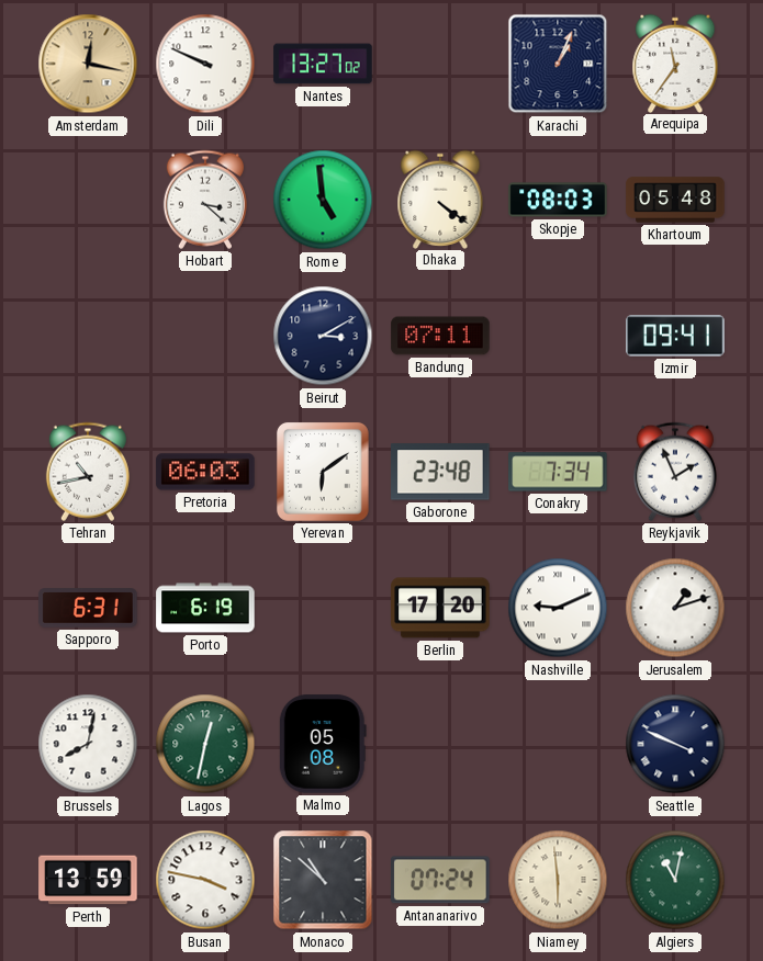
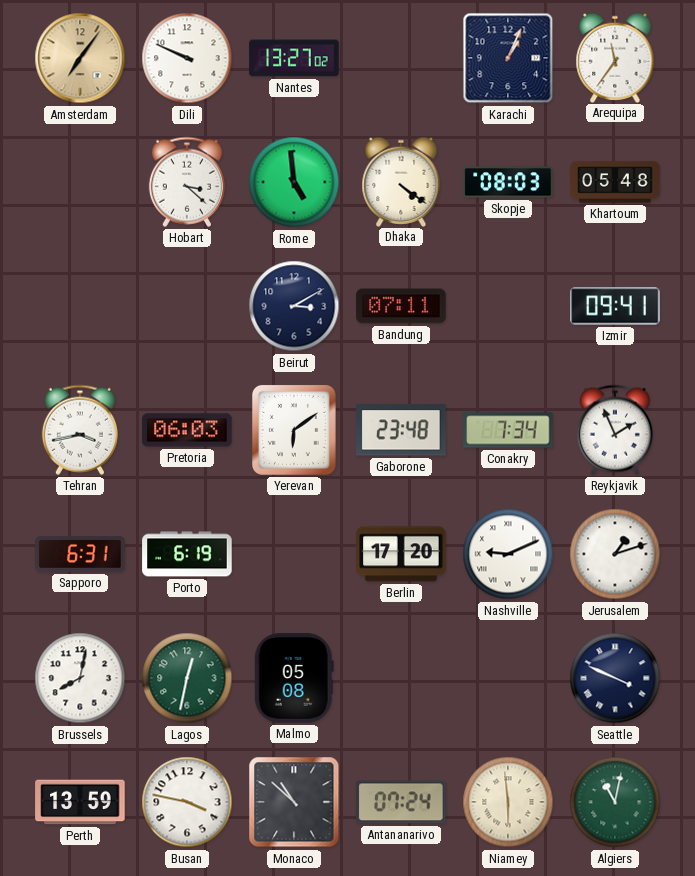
Amsterdam: 12:17 -> 7:06
Tehran: 10:43 -> 3:43
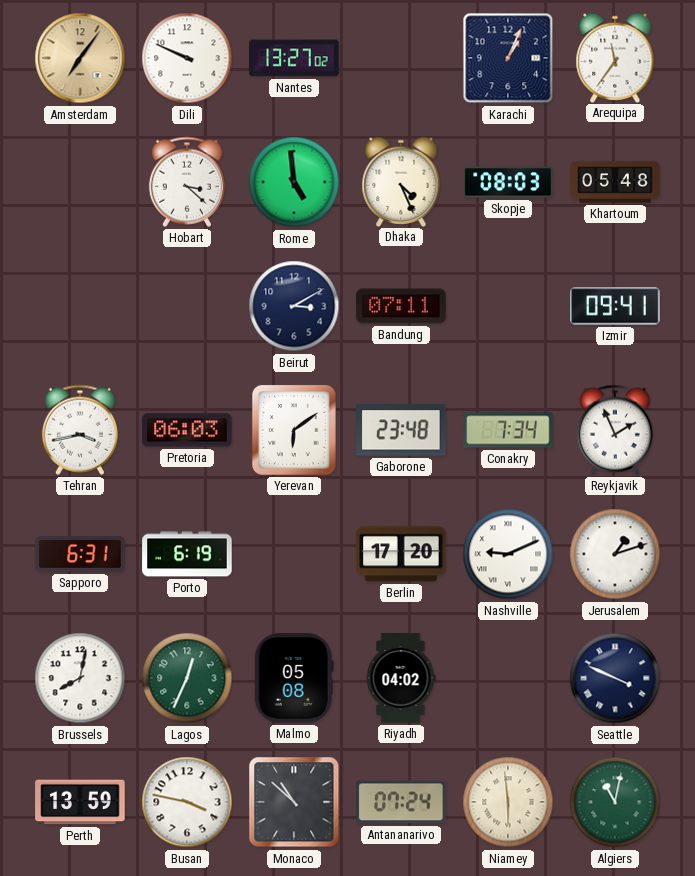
Dhaka: 4:21 -> 4:26
Lagos: 12:32 -> 12:34
Riyadh: none -> 04:02
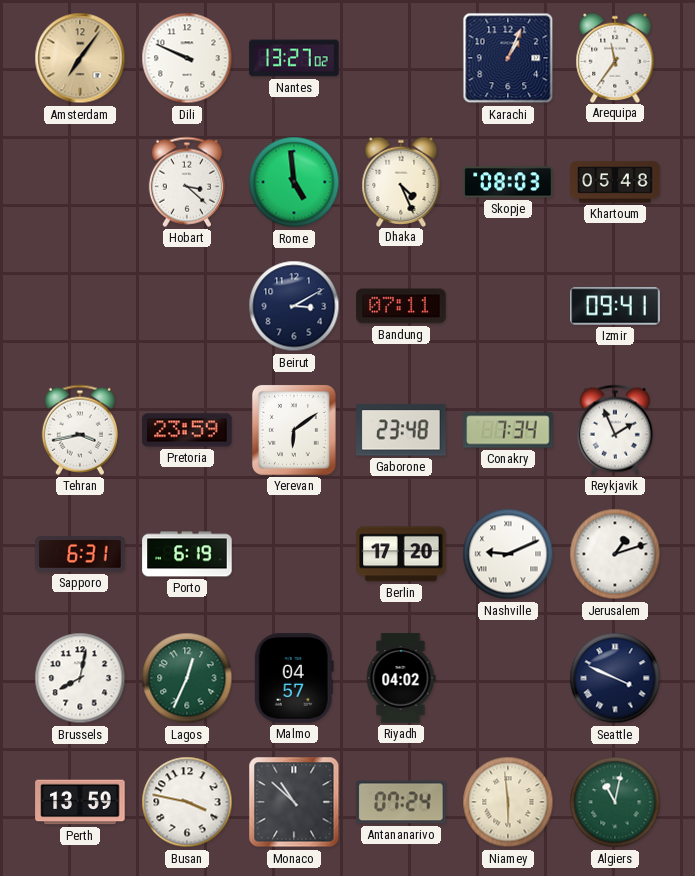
Pretoria: 06:03 -> 23:59
Malmo: 05:08 -> 04:57
